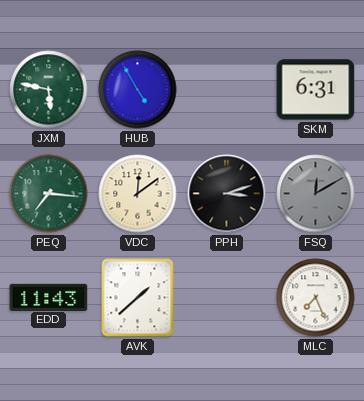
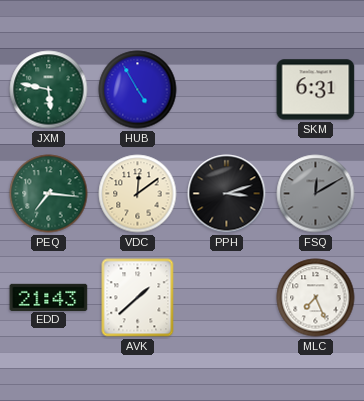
EDD: 11:43 -> 21:43
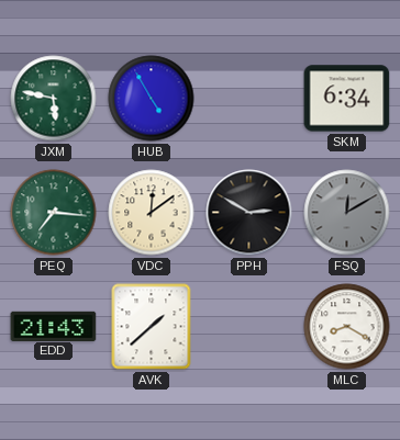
SKM: 6:31 -> 6:34
PPH: 3:12 -> 2:50
MLC: 7:26 -> 8:20
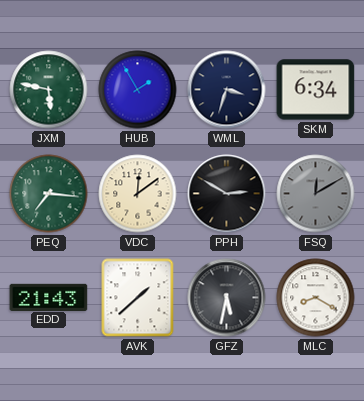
HUB: 4:55 -> 1:55
WML: none -> 3:33
GFZ: none -> 5:32
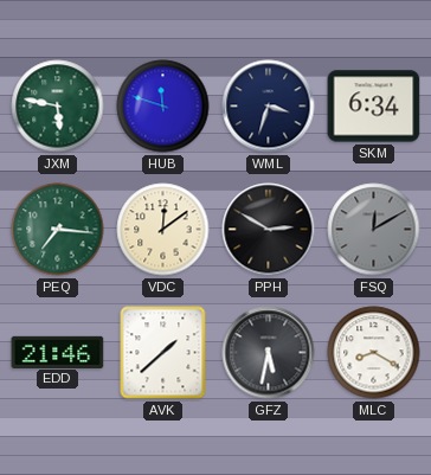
HUB: 1:55 -> 11:48
EDD: 21:43 -> 21:46
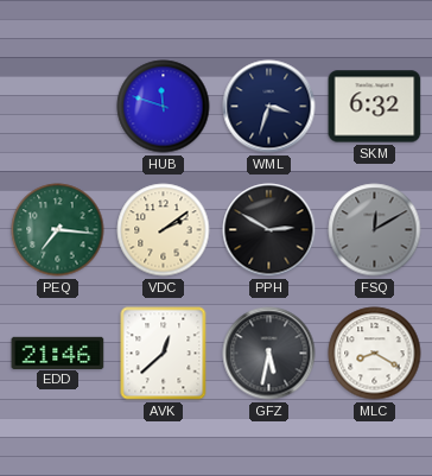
JXM: 5:47 -> none
SKM: 6:34 -> 6:32
VDC: 12:09 -> 2:09
AVK: 1:38 -> 12:38
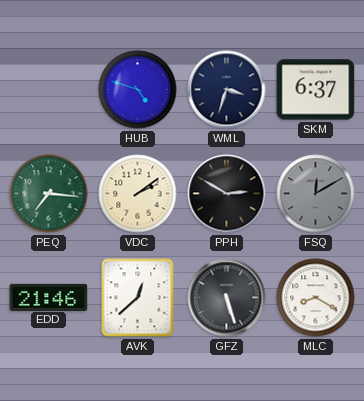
HUB: 11:48 -> 4:48
SKM: 6:32 -> 6:37
GFZ: 5:32 -> 5:27
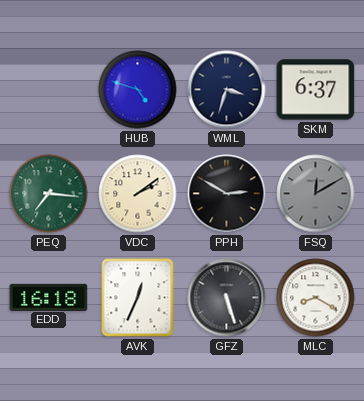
EDD: 21:46 -> 16:18
AVK: 12:38 -> 12:34
